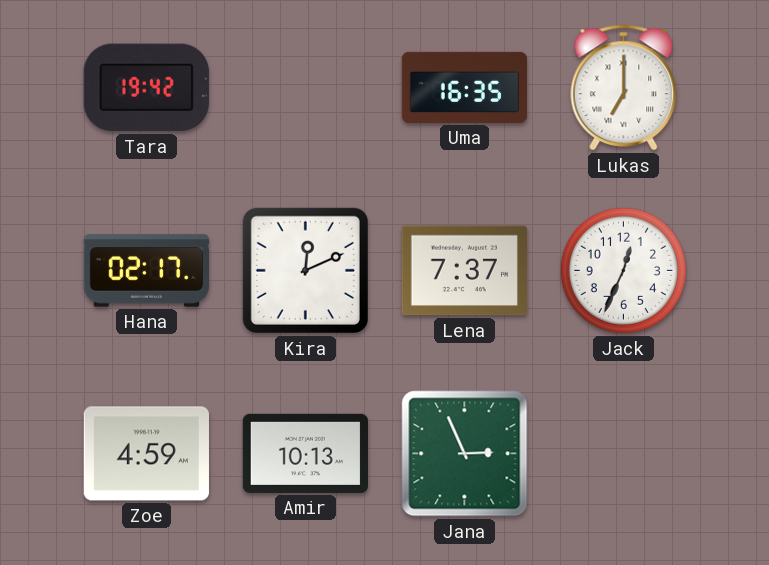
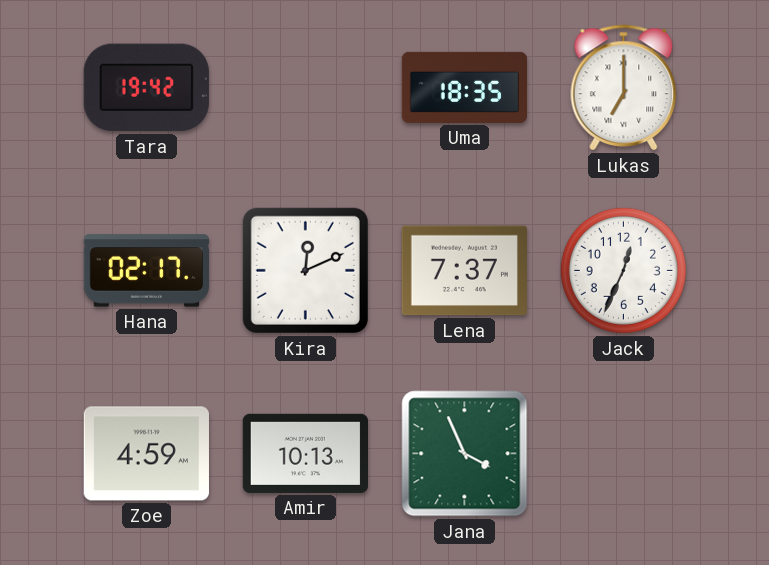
Uma: 16:35 -> 18:35
Jana: 2:56 -> 3:56
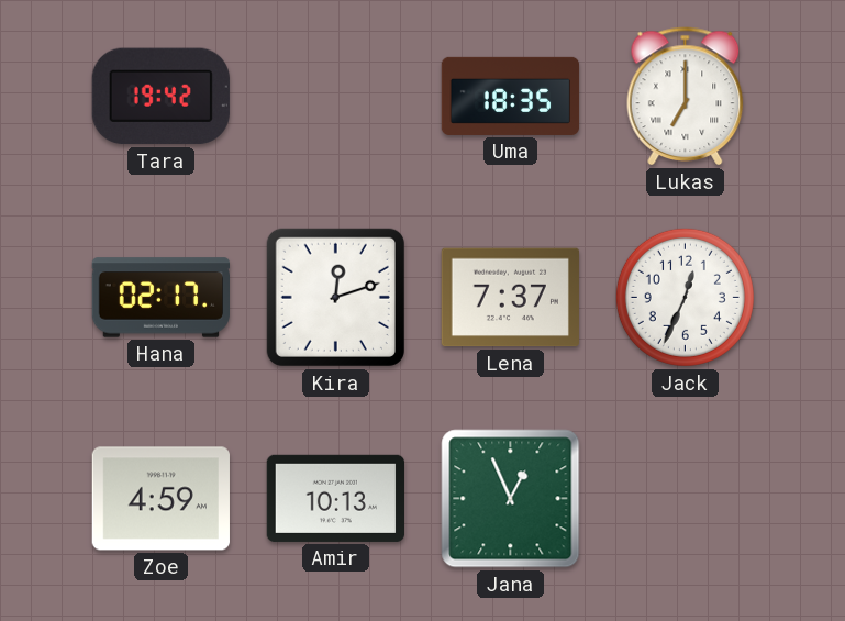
Kira: 12:11 -> 12:12
Jana: 3:56 -> 12:56
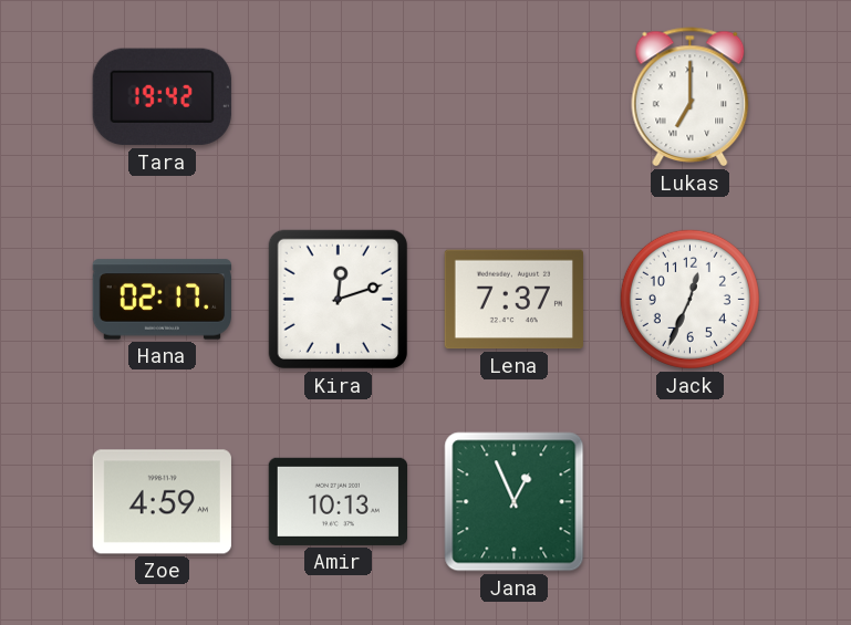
Uma: 18:35 -> none
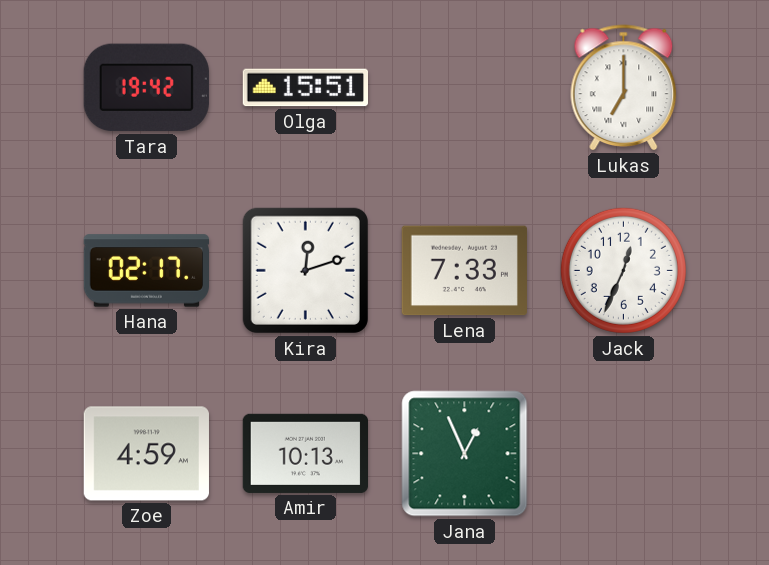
Olga: none -> 15:51
Lena: 7:37 -> 7:33
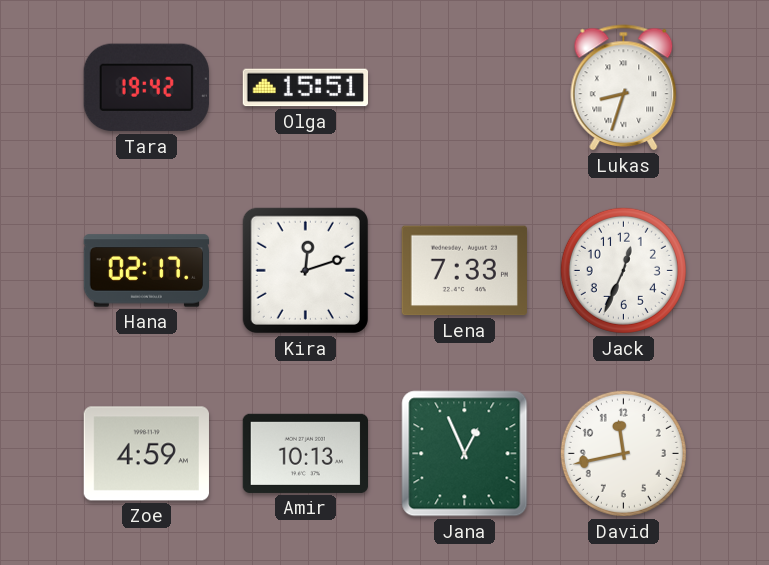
Lukas: 7:00 -> 8:33
David: none -> 11:43
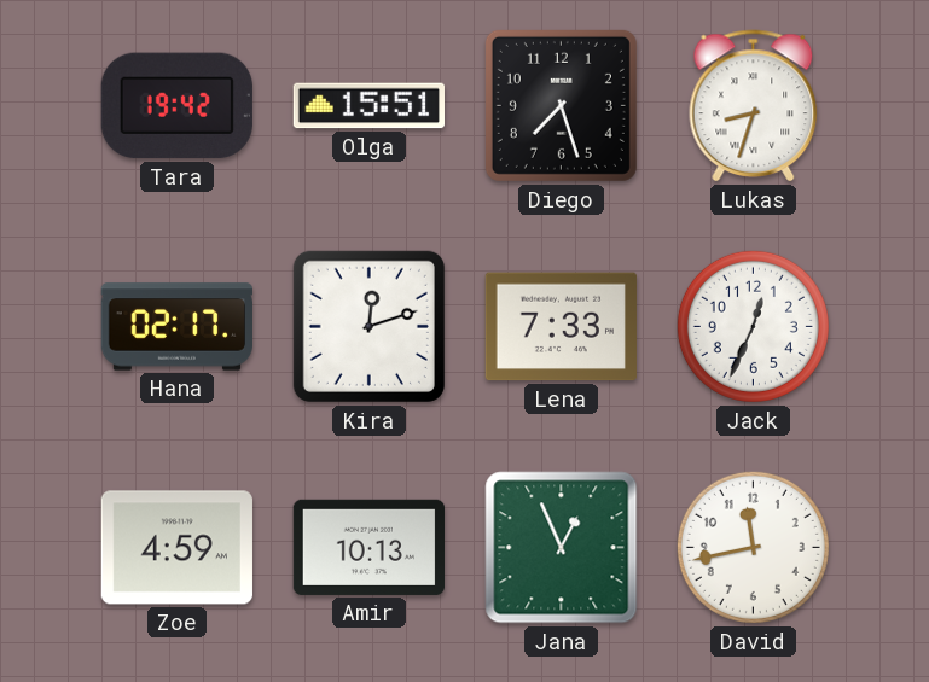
Diego: none -> 7:27
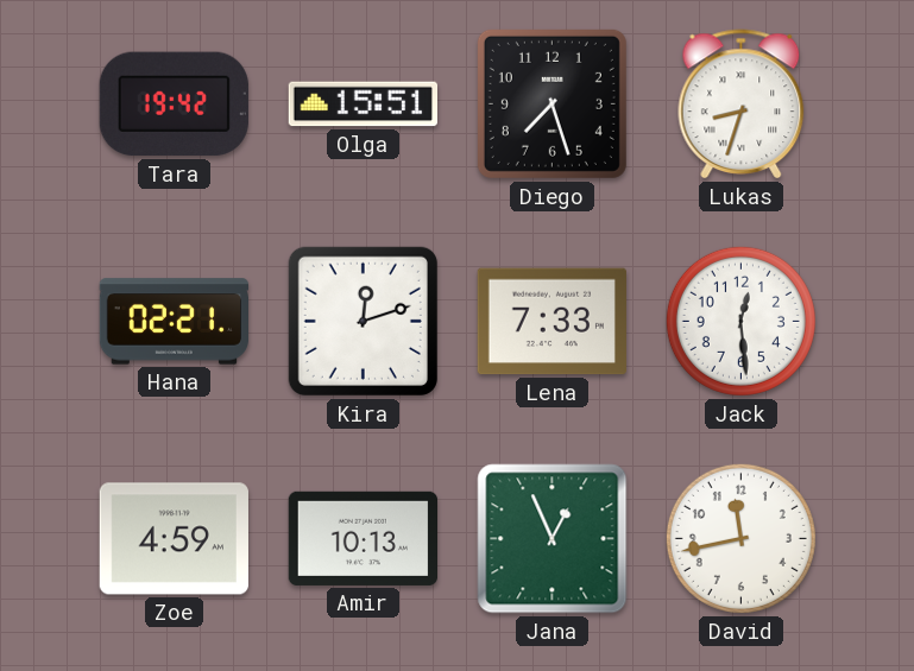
Hana: 02:17 -> 02:21
Jack: 12:34 -> 12:29
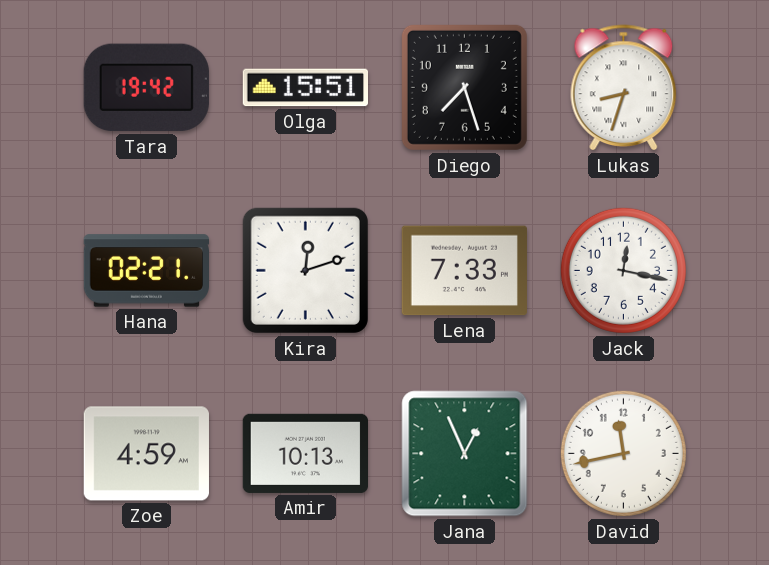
Jack: 12:29 -> 12:17
